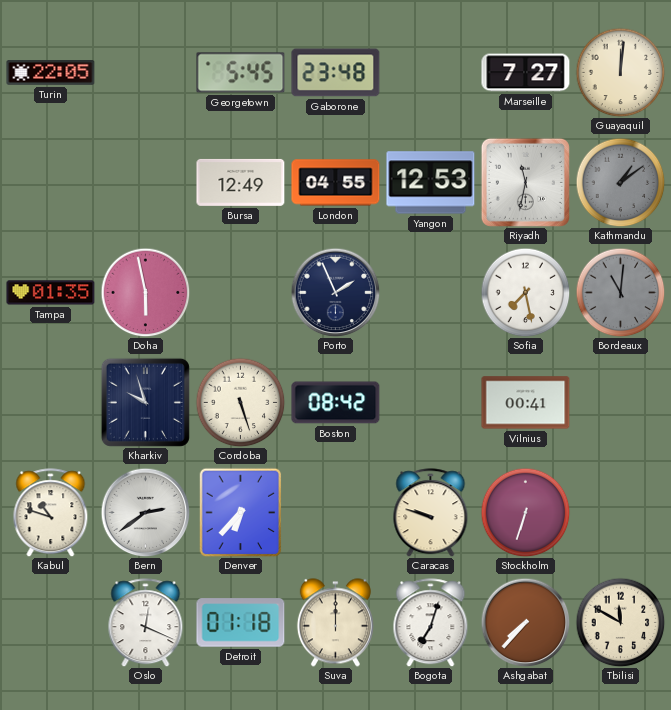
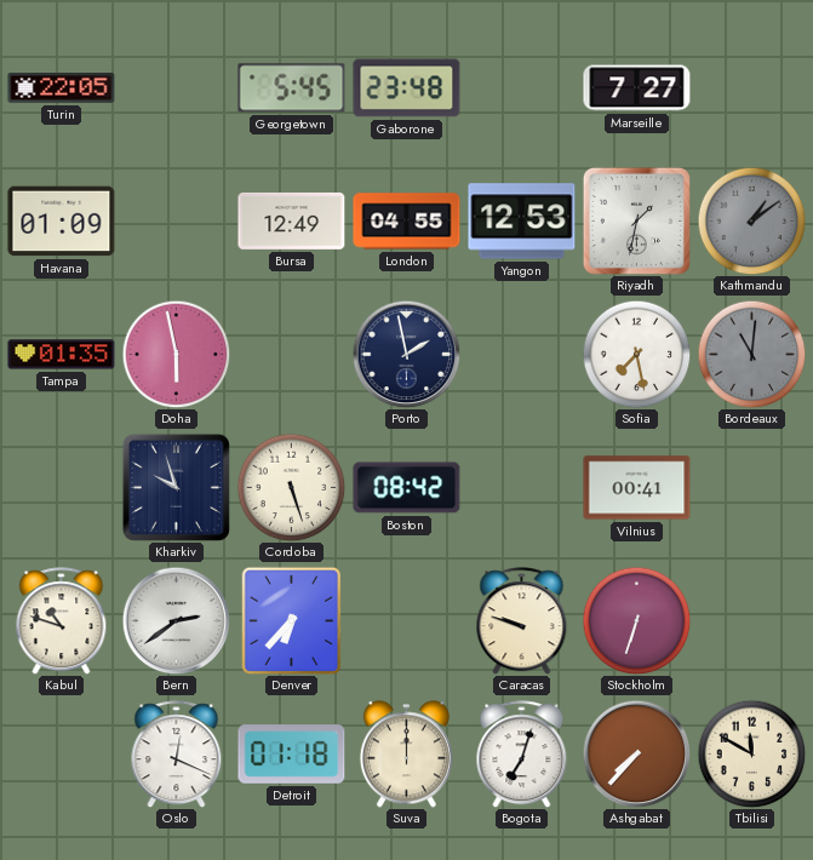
Guayaquil: 12:01 -> none
Havana: none -> 01:09
Riyadh: 11:32 -> 1:32
Porto: 1:56 -> 1:58
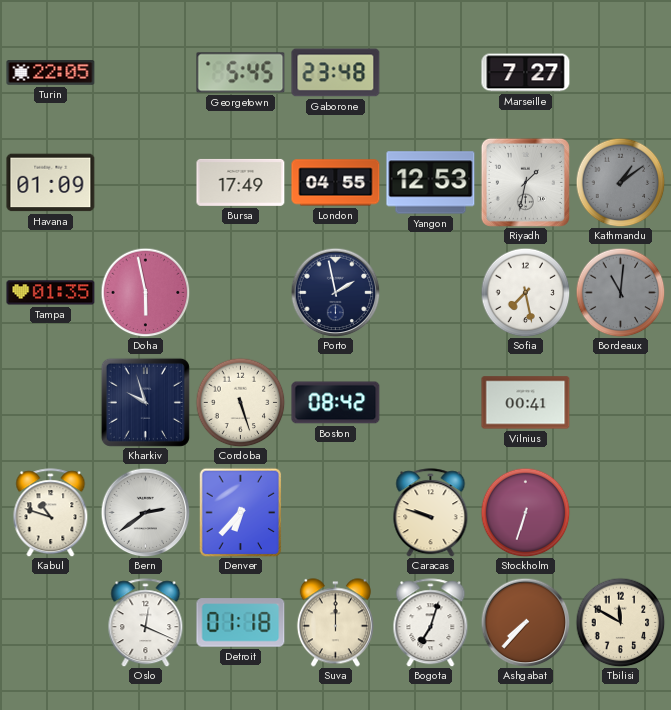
Bursa: 12:49 -> 17:49
